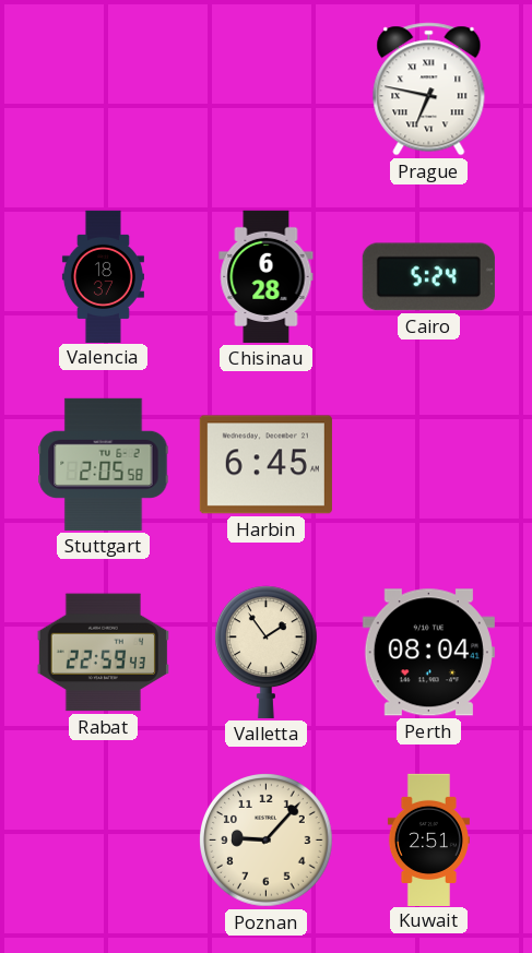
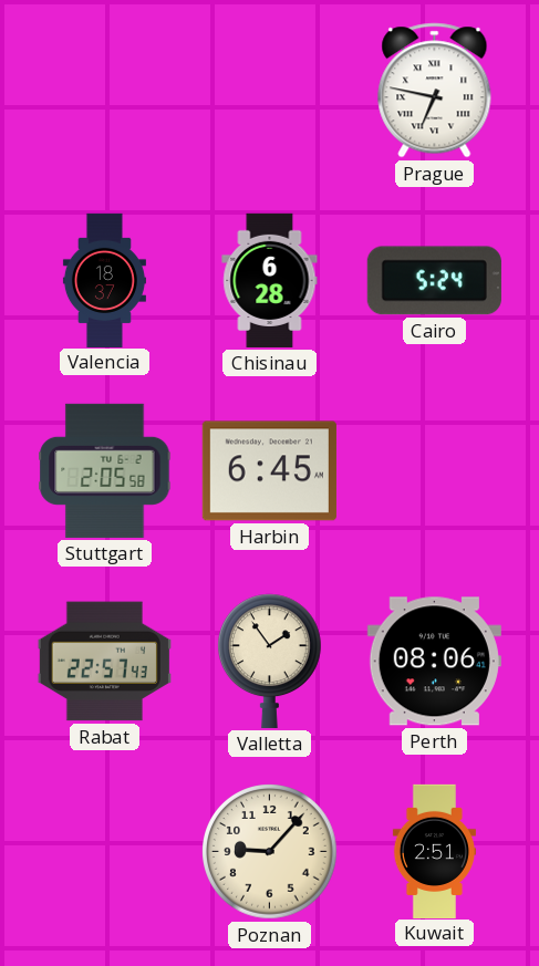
Rabat: 22:59 -> 22:57
Perth: 08:04 -> 08:06
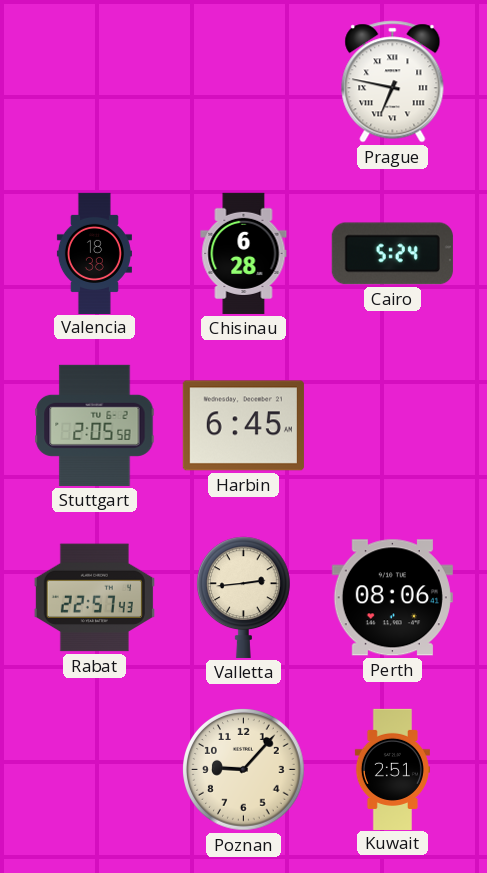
Valencia: 18:37 -> 18:38
Valletta: 1:54 -> 2:44
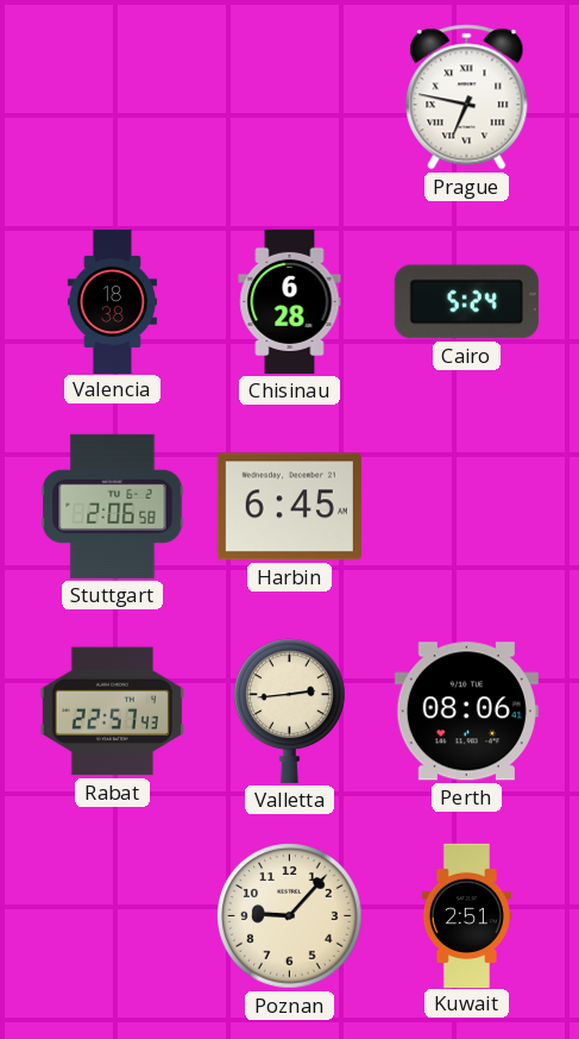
Stuttgart: 2:05 -> 2:06
